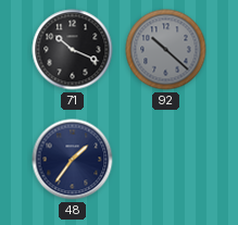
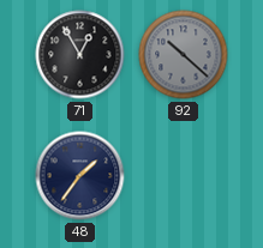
71: 10:19 -> 12:55
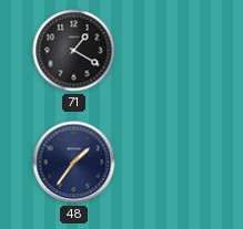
71: 12:55 -> 1:20
92: 10:22 -> none
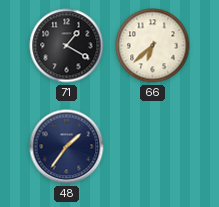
66: none -> 6:38
